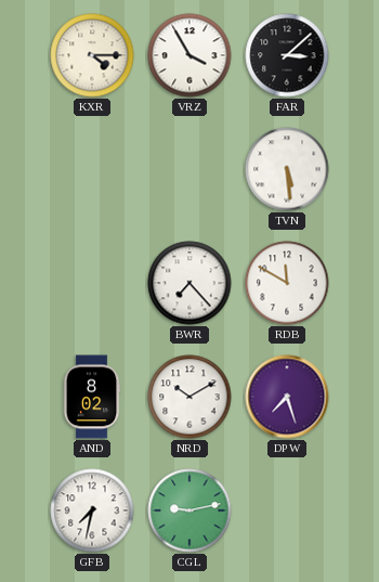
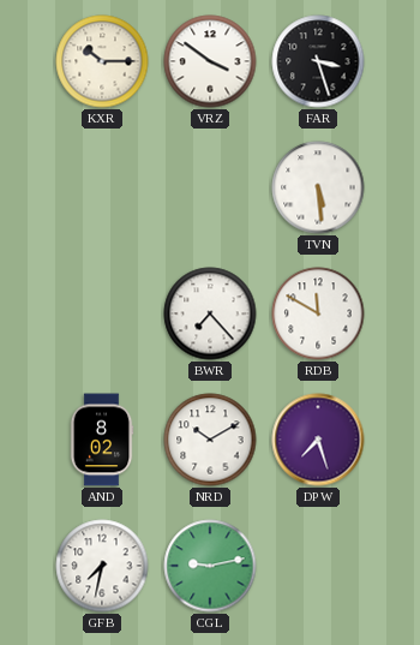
KXR: 4:15 -> 10:15
VRZ: 3:55 -> 3:51
FAR: 3:08 -> 3:27
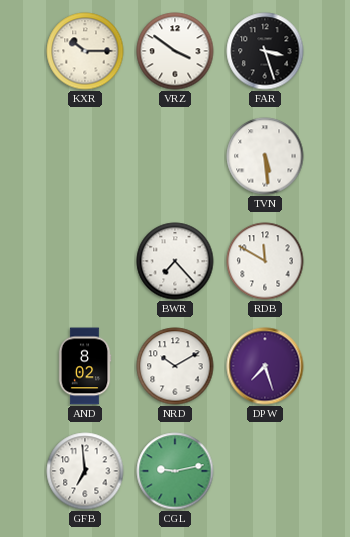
GFB: 7:32 -> 6:59
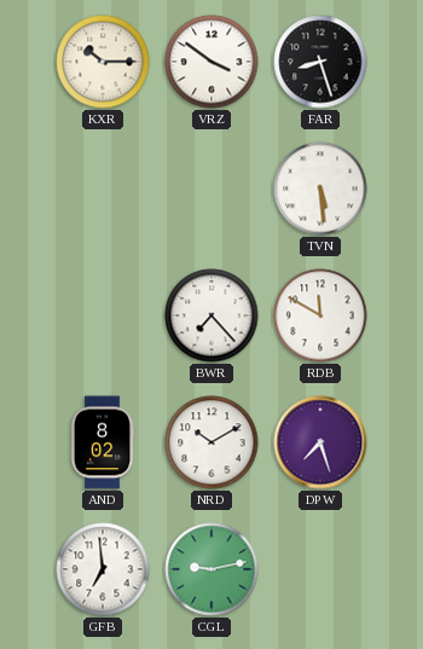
FAR: 3:27 -> 8:27
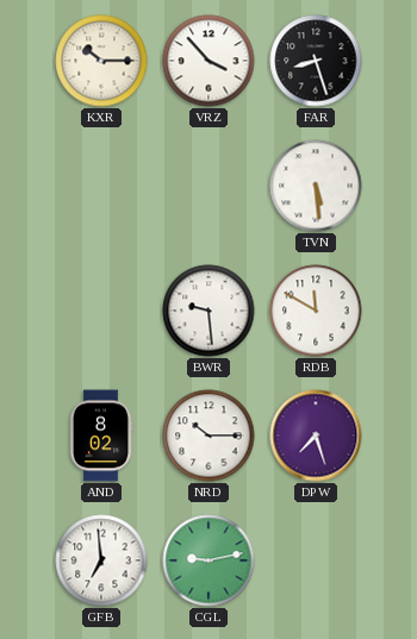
VRZ: 3:51 -> 3:53
BWR: 7:23 -> 9:29
NRD: 10:10 -> 10:15
